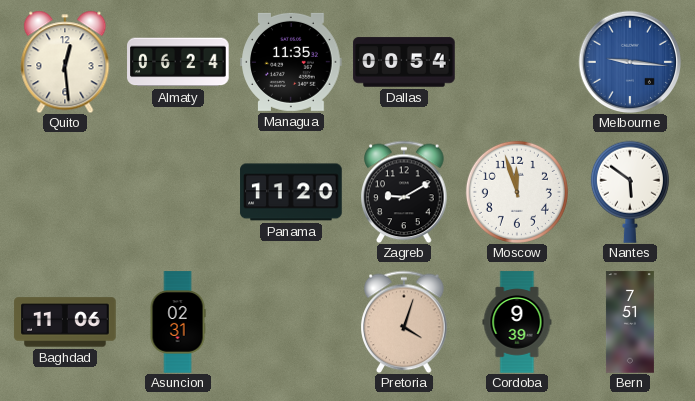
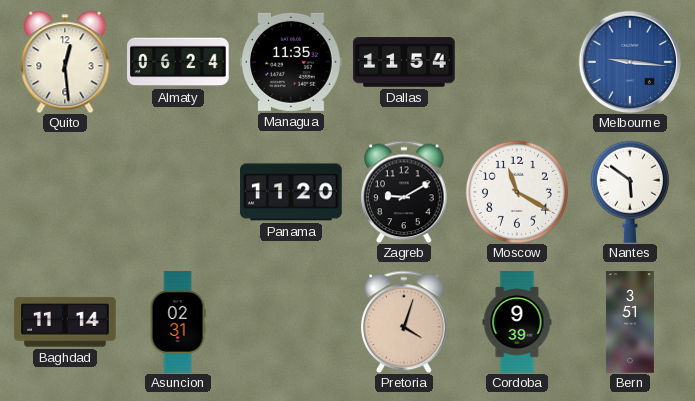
Dallas: 00:54 -> 11:54
Moscow: 11:57 -> 11:20
Baghdad: 11:06 -> 11:14
Bern: 7:51 -> 3:51
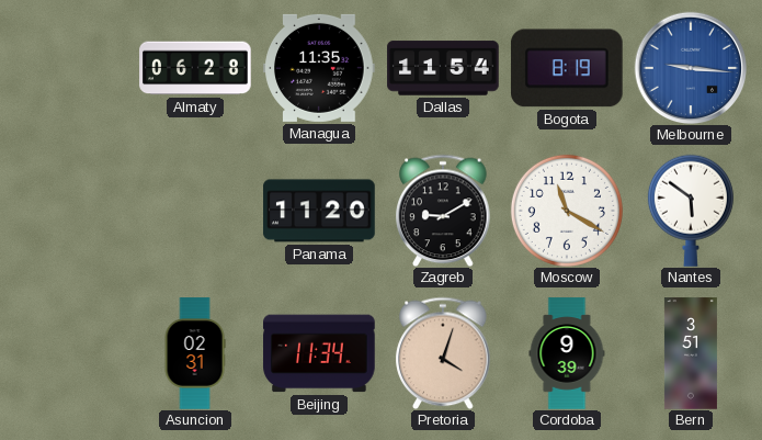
Quito: 12:29 -> none
Almaty: 06:24 -> 06:28
Bogota: none -> 8:19
Baghdad: 11:14 -> none
Beijing: none -> 11:34
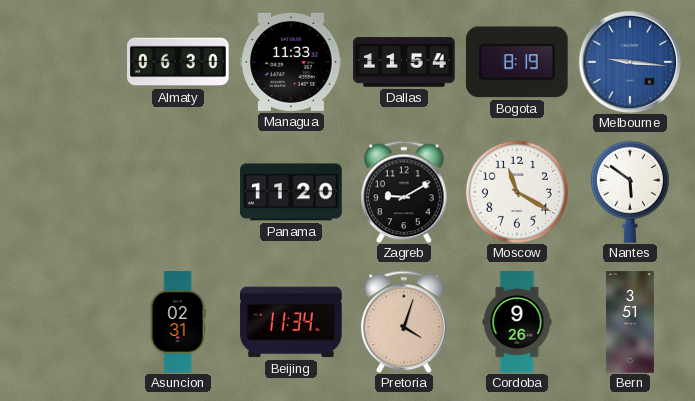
Almaty: 06:28 -> 06:30
Managua: 11:35 -> 11:33
Cordoba: 9:39 -> 9:26
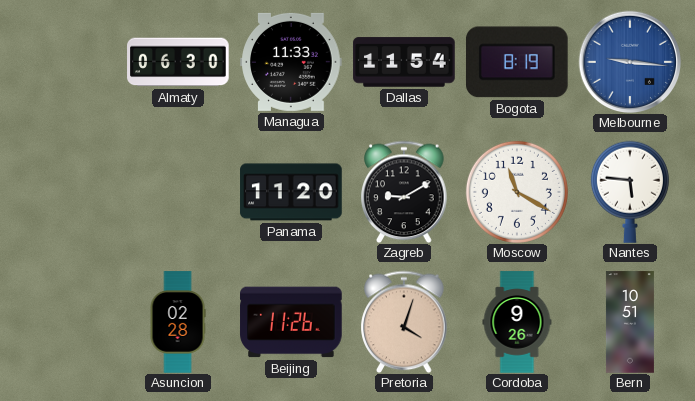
Nantes: 5:51 -> 5:46
Asuncion: 02:31 -> 02:28
Beijing: 11:34 -> 11:26
Bern: 3:51 -> 10:51
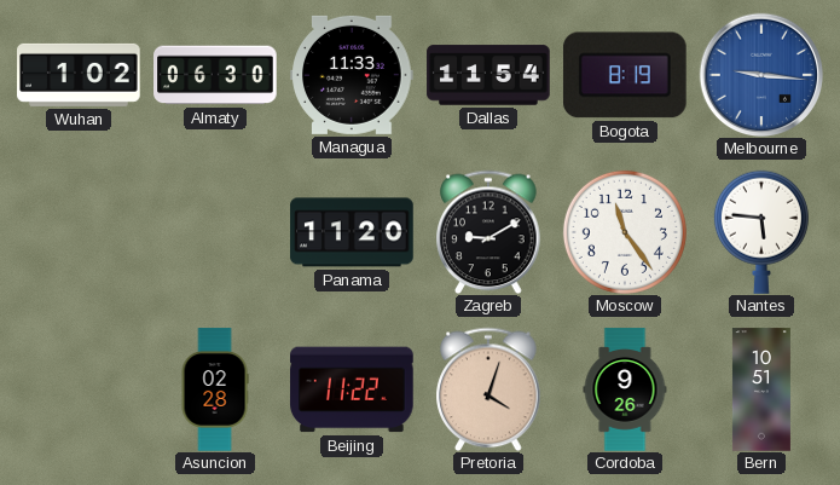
Wuhan: none -> 1:02
Moscow: 11:20 -> 11:24
Beijing: 11:26 -> 11:22
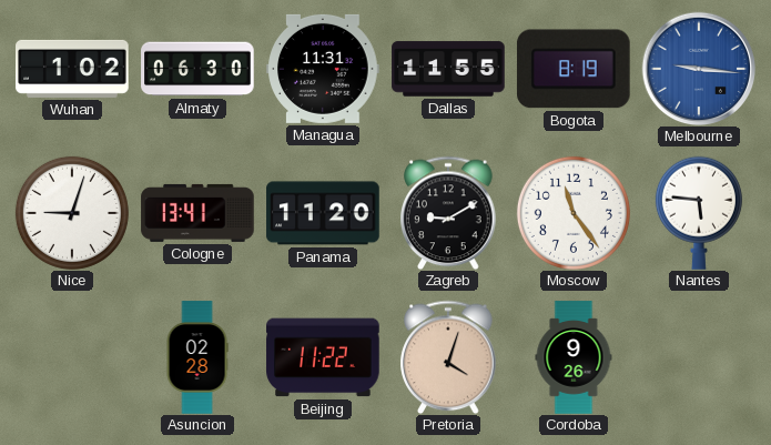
Managua: 11:33 -> 11:31
Dallas: 11:54 -> 11:55
Nice: none -> 9:03
Cologne: none -> 13:41
Bern: 10:51 -> none
